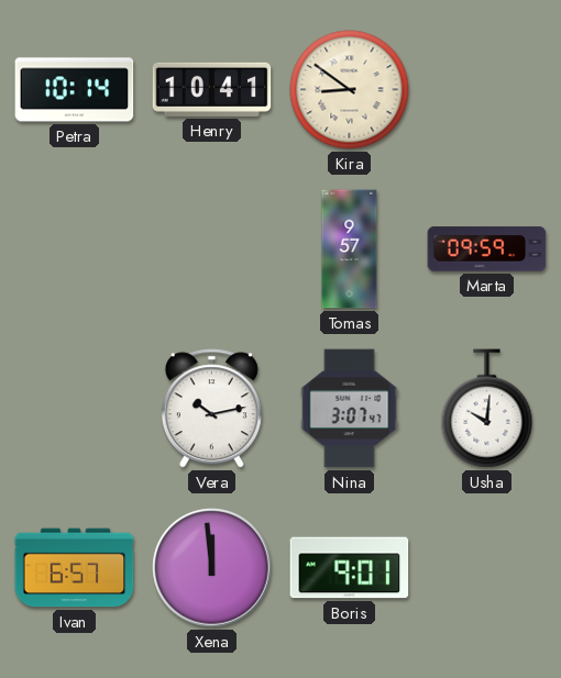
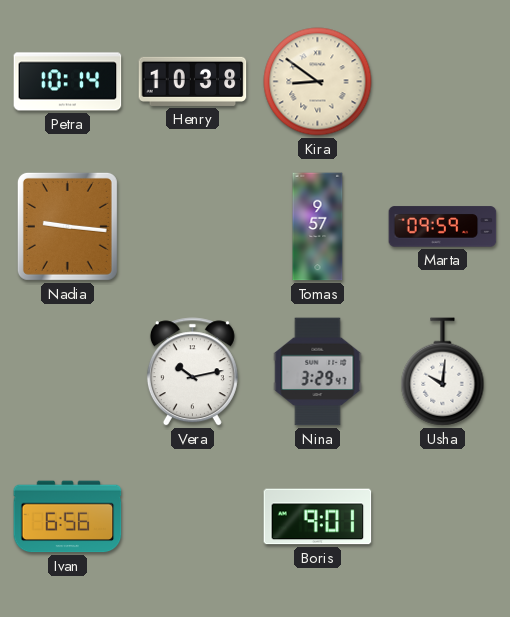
Henry: 10:41 -> 10:38
Nadia: none -> 9:16
Nina: 3:07 -> 3:29
Ivan: 6:57 -> 6:56
Xena: 11:59 -> none
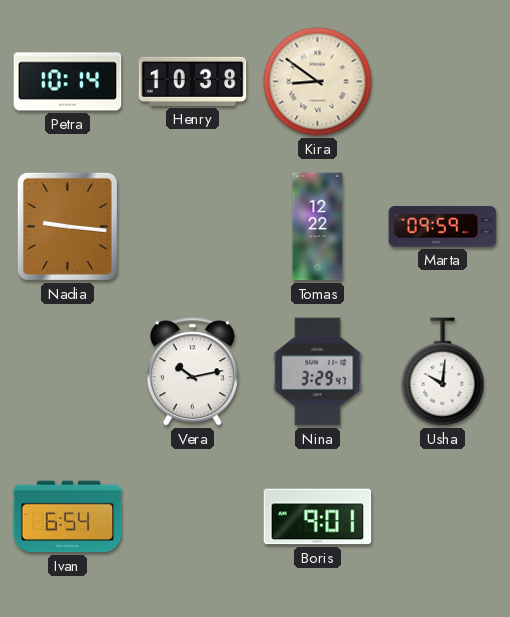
Tomas: 9:57 -> 12:22
Ivan: 6:56 -> 6:54
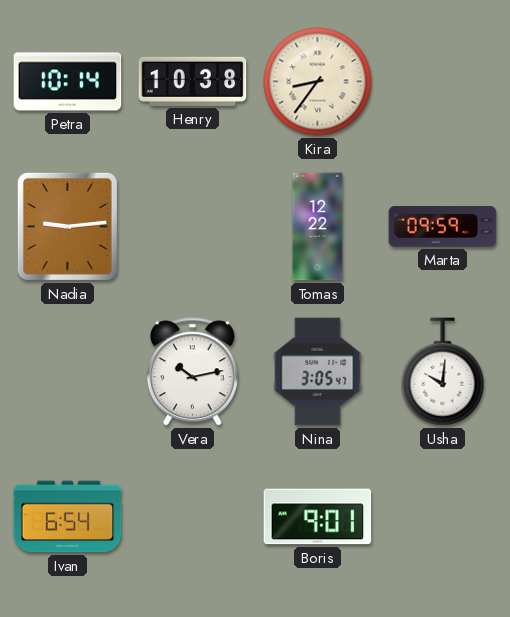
Kira: 8:51 -> 8:36
Nadia: 9:16 -> 9:14
Nina: 3:29 -> 3:05
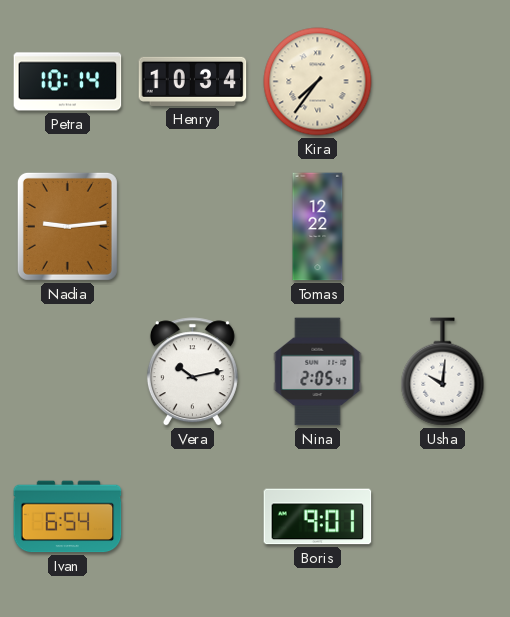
Henry: 10:38 -> 10:34
Kira: 8:36 -> 7:36
Marta: 09:59 -> none
Nina: 3:05 -> 2:05
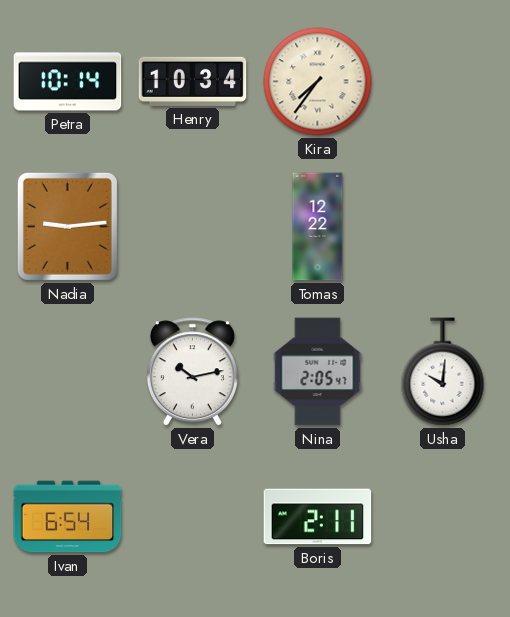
Boris: 9:01 -> 2:11
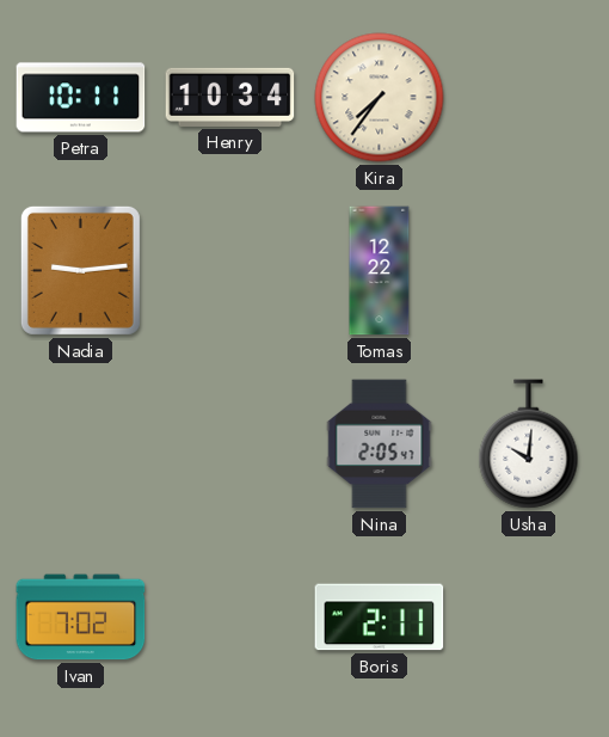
Petra: 10:14 -> 10:11
Vera: 10:13 -> none
Ivan: 6:54 -> 7:02
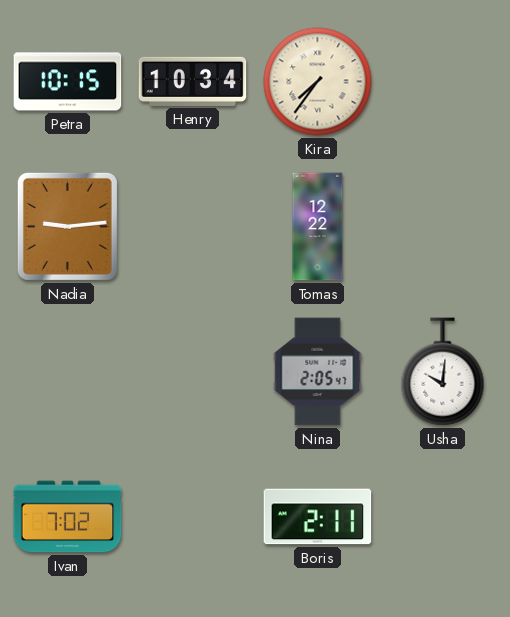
Petra: 10:11 -> 10:15
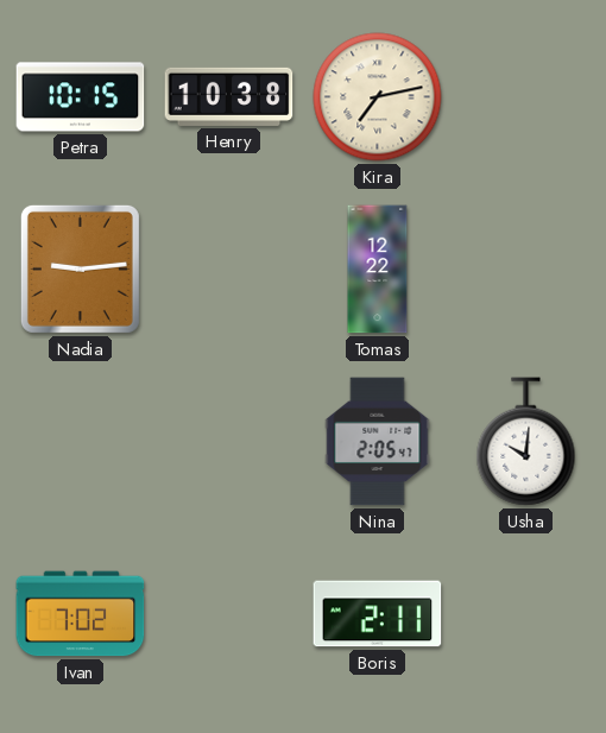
Henry: 10:34 -> 10:38
Kira: 7:36 -> 7:13
